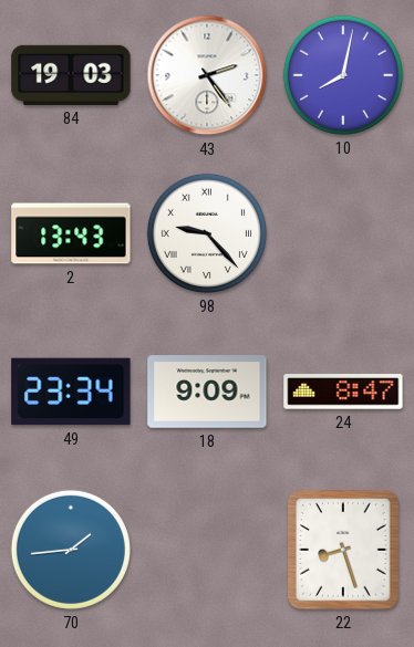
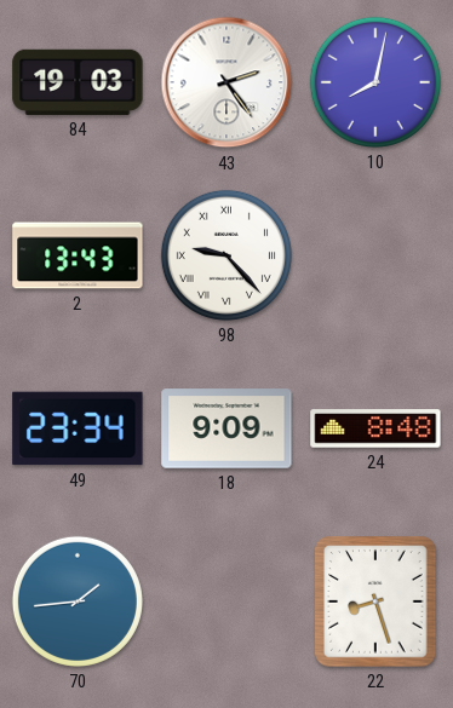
24: 8:47 -> 8:48
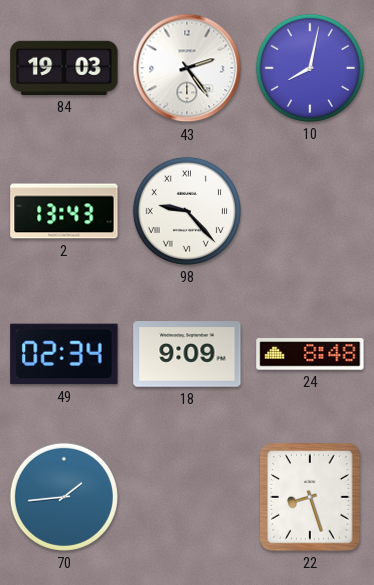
49: 23:34 -> 02:34
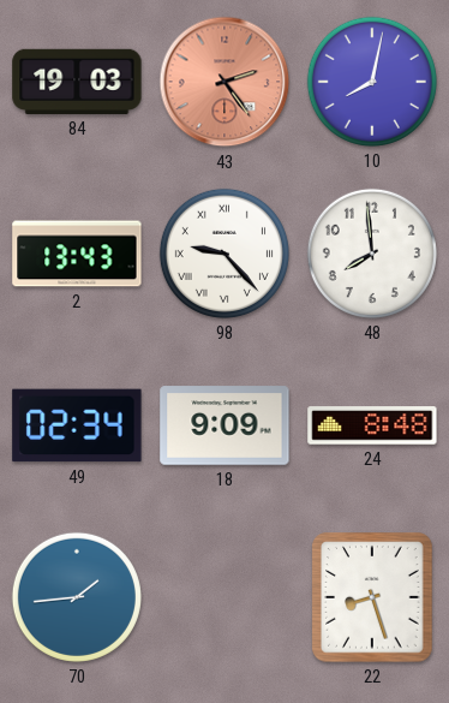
43 dial: white -> salmon
48: none -> 7:59
